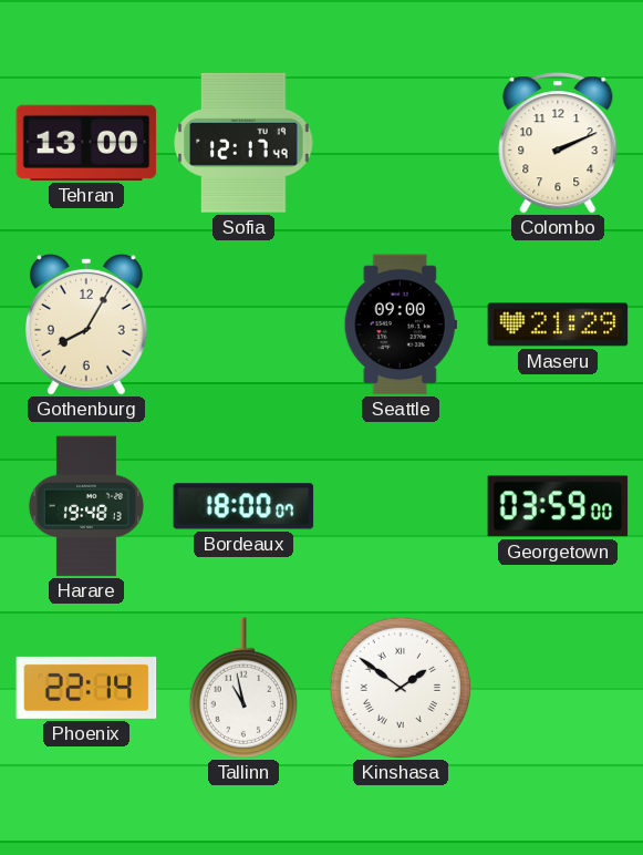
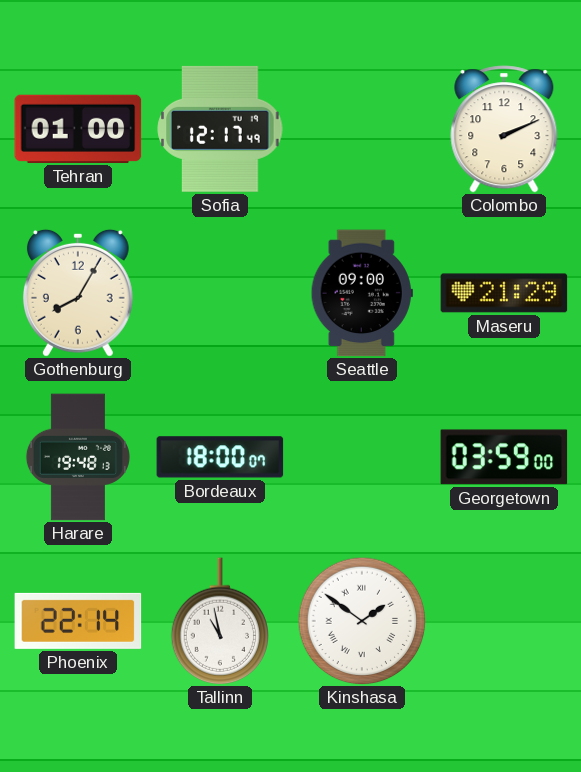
Tehran: 13:00 -> 01:00
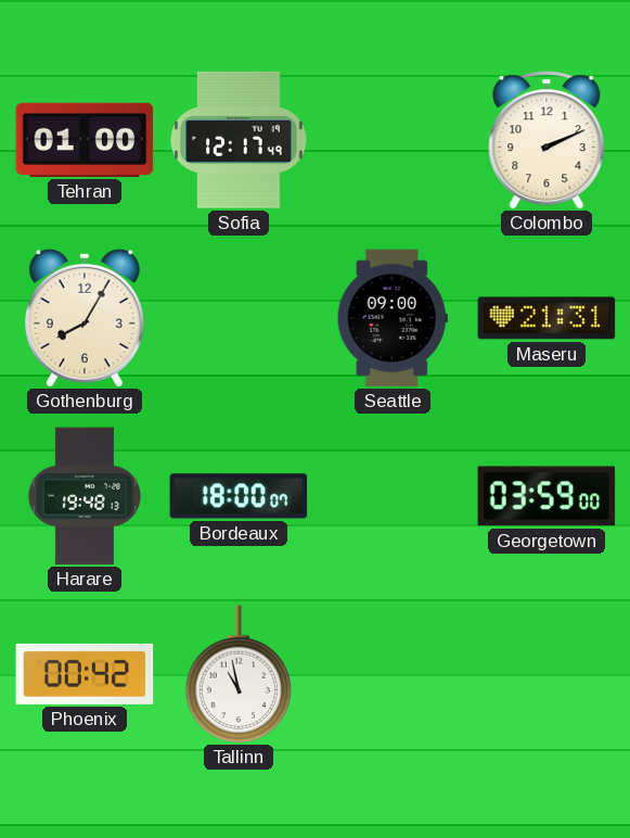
Maseru: 21:29 -> 21:31
Phoenix: 22:14 -> 00:42
Kinshasa: 1:51 -> none
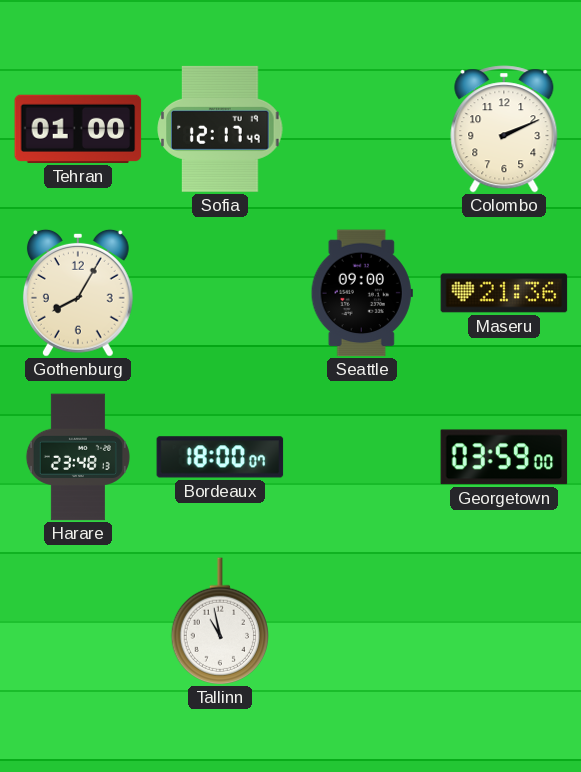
Maseru: 21:31 -> 21:36
Harare: 19:48 -> 23:48
Phoenix: 00:42 -> none
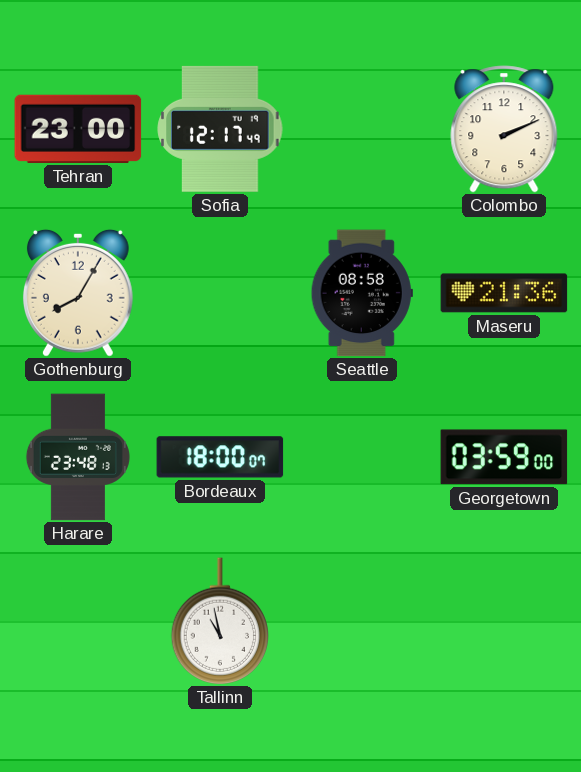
Tehran: 01:00 -> 23:00
Seattle: 09:00 -> 08:58
